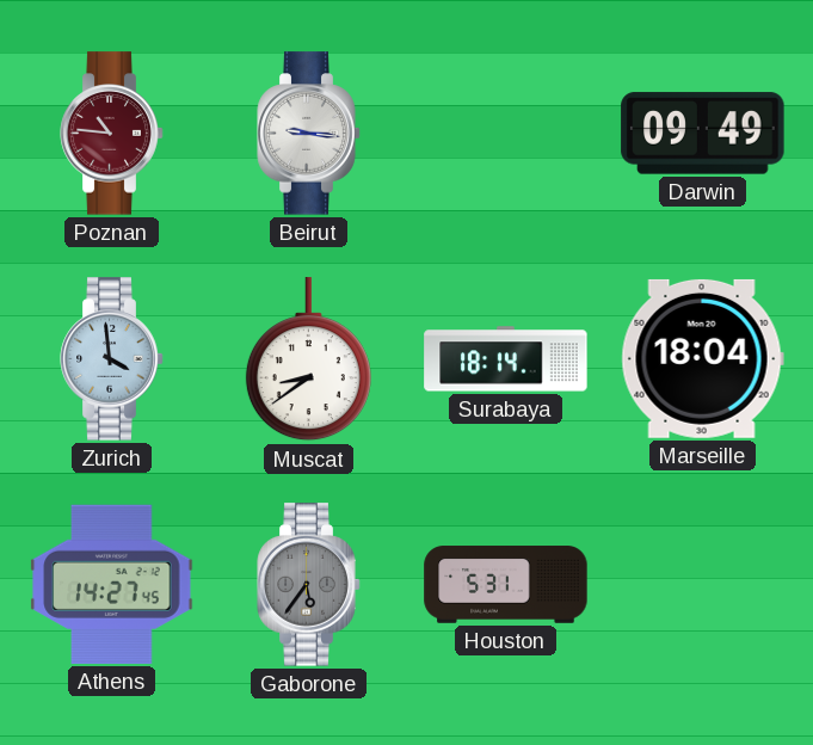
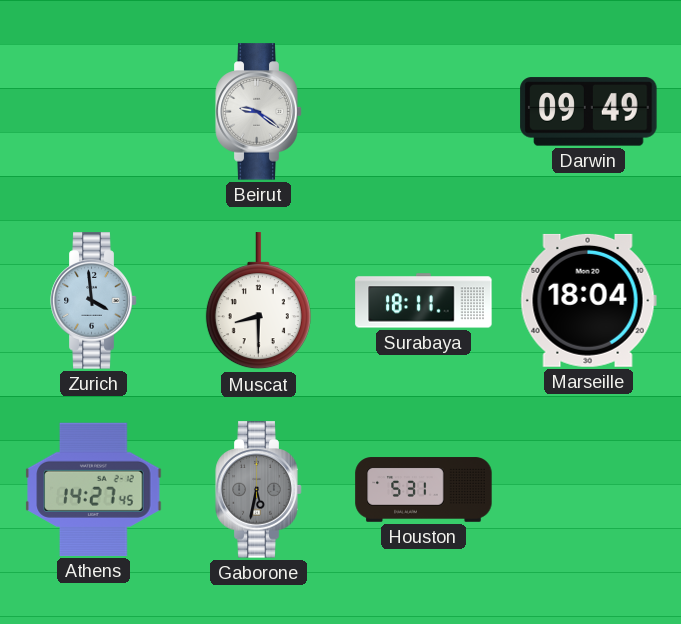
Poznan: 10:46 -> none
Beirut: 9:16 -> 9:21
Muscat: 8:39 -> 8:30
Surabaya: 18:14 -> 18:11
Gaborone: 5:36 -> 5:32
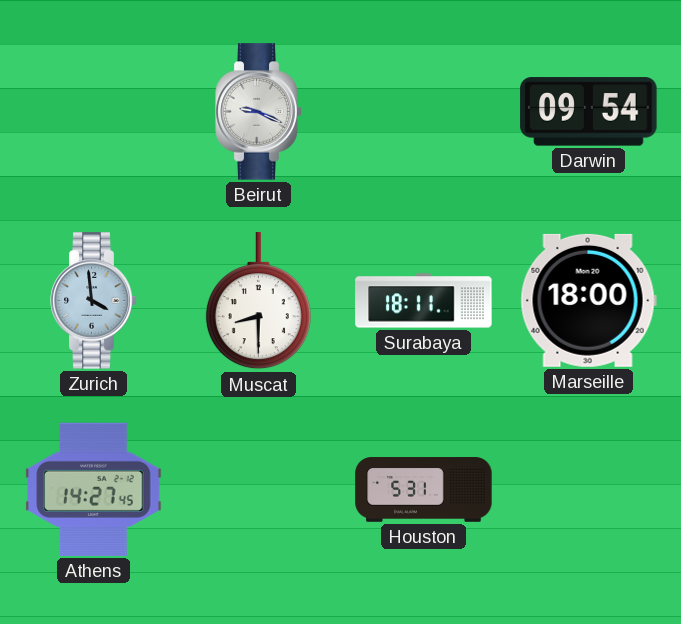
Beirut: 9:21 -> 9:19
Darwin: 09:49 -> 09:54
Marseille: 18:04 -> 18:00
Gaborone: 5:32 -> none
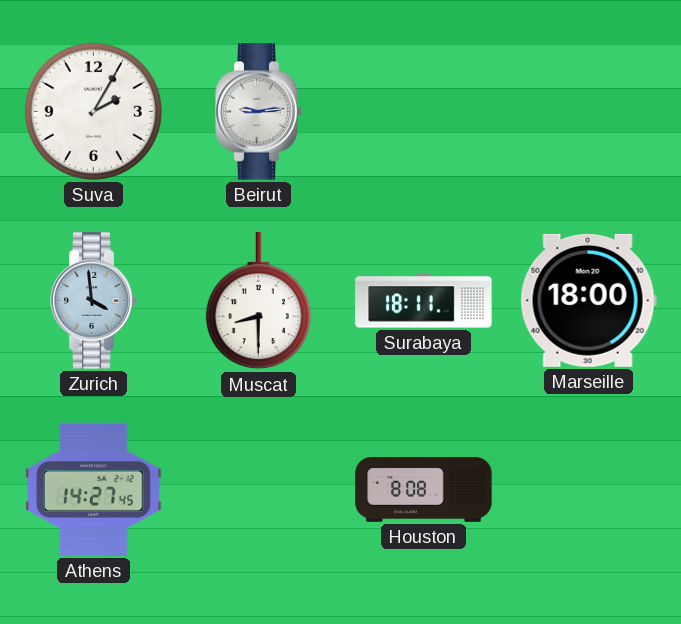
Suva: none -> 2:05
Beirut: 9:19 -> 9:14
Darwin: 09:54 -> none
Houston: 5:31 -> 8:08
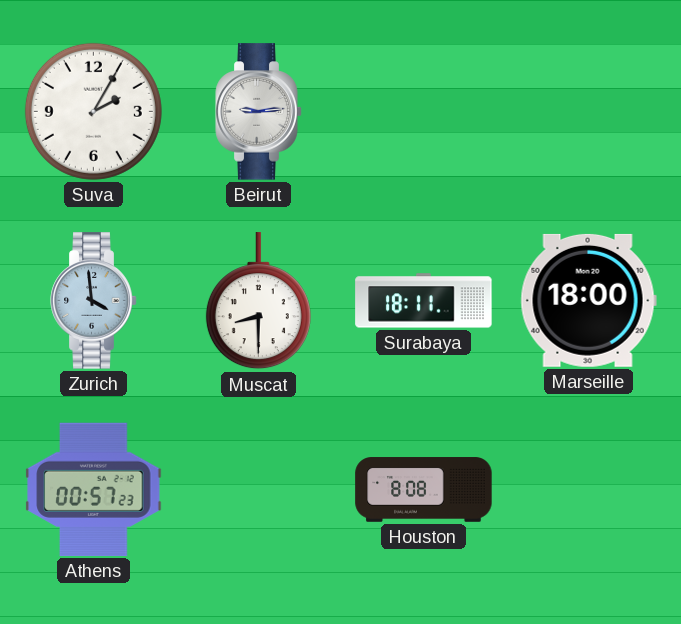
Athens: 14:27 -> 00:57
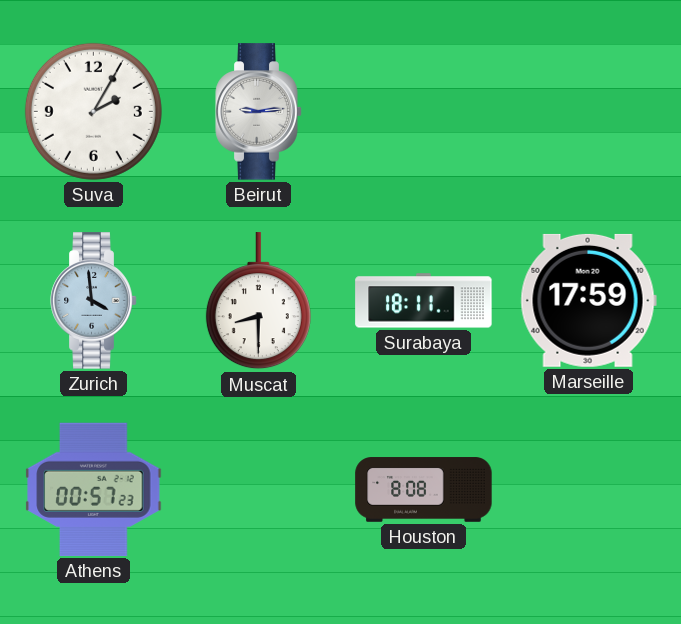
Marseille: 18:00 -> 17:59
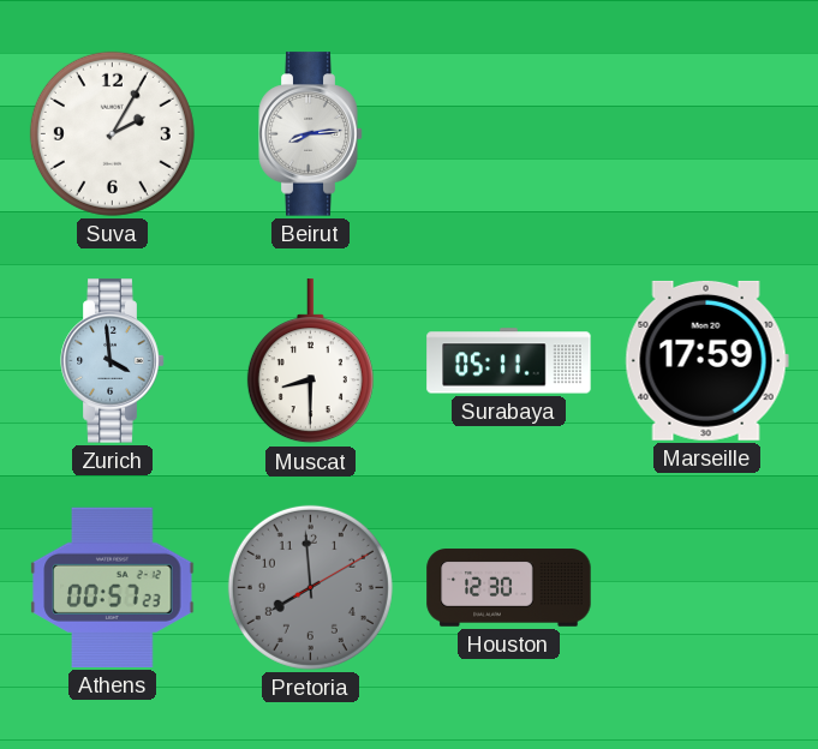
Beirut: 9:14 -> 8:14
Surabaya: 18:11 -> 05:11
Pretoria: none -> 7:59
Houston: 8:08 -> 12:30
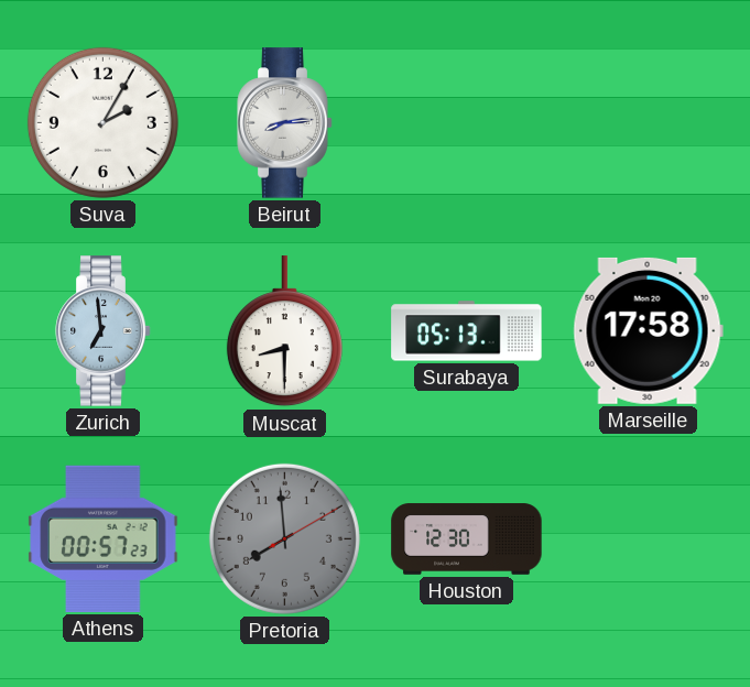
Zurich: 3:59 -> 6:59
Surabaya: 05:11 -> 05:13
Marseille: 17:59 -> 17:58
